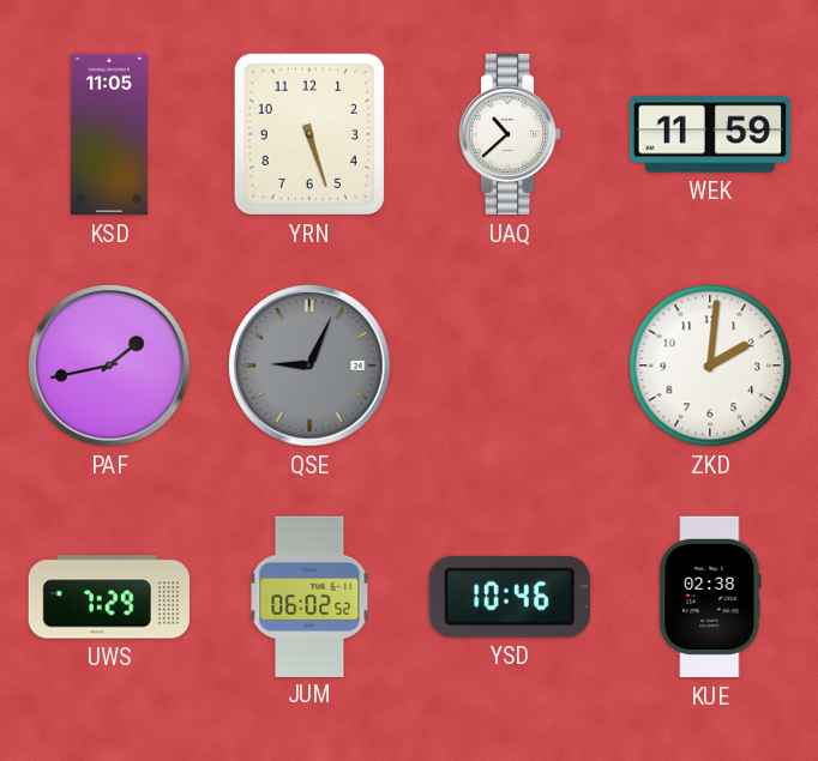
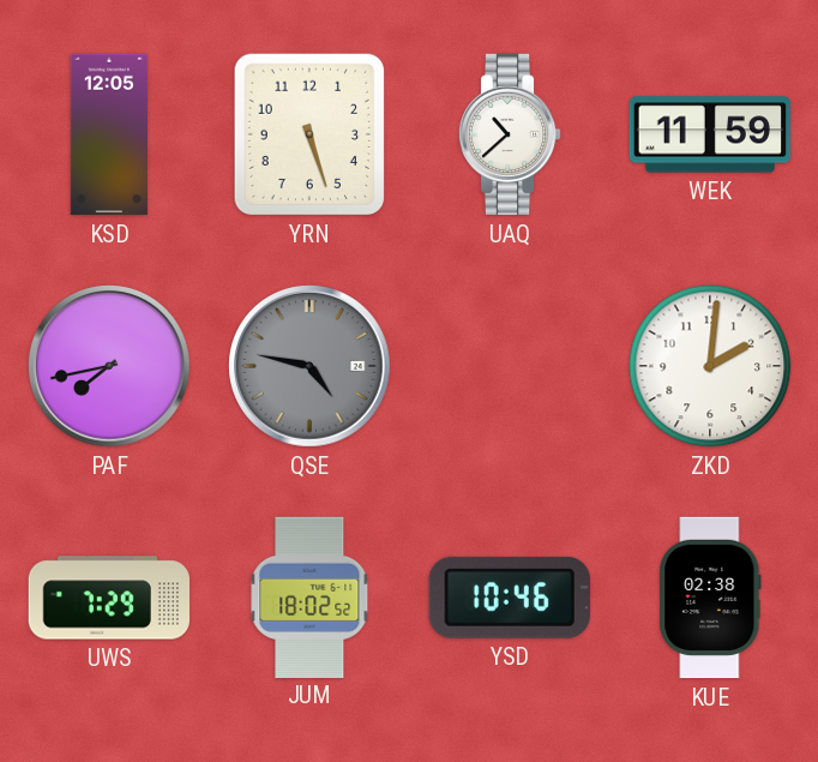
KSD: 11:05 -> 12:05
PAF: 1:43 -> 7:43
QSE: 9:04 -> 4:47
JUM: 06:02 -> 18:02
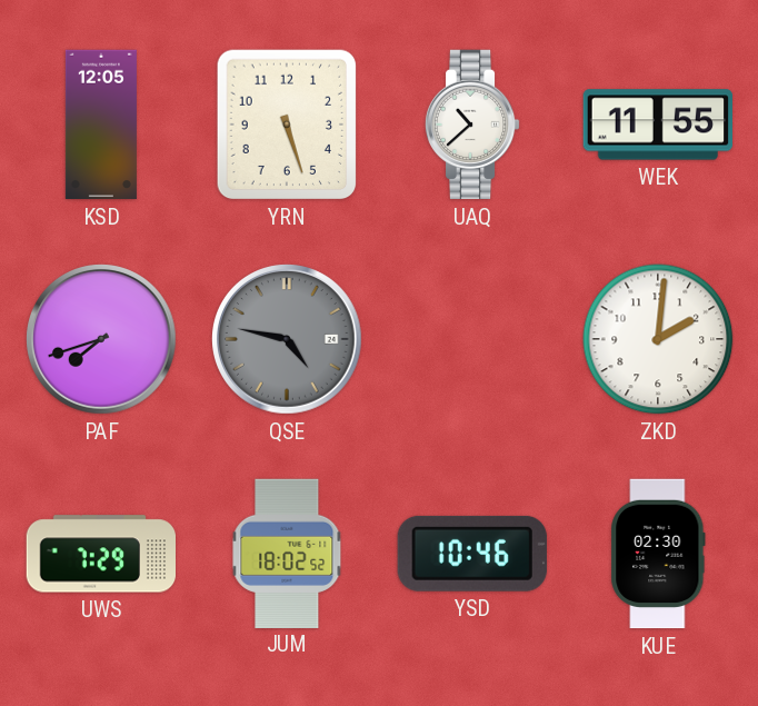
WEK: 11:59 -> 11:55
PAF: 7:43 -> 7:42
KUE: 02:38 -> 02:30
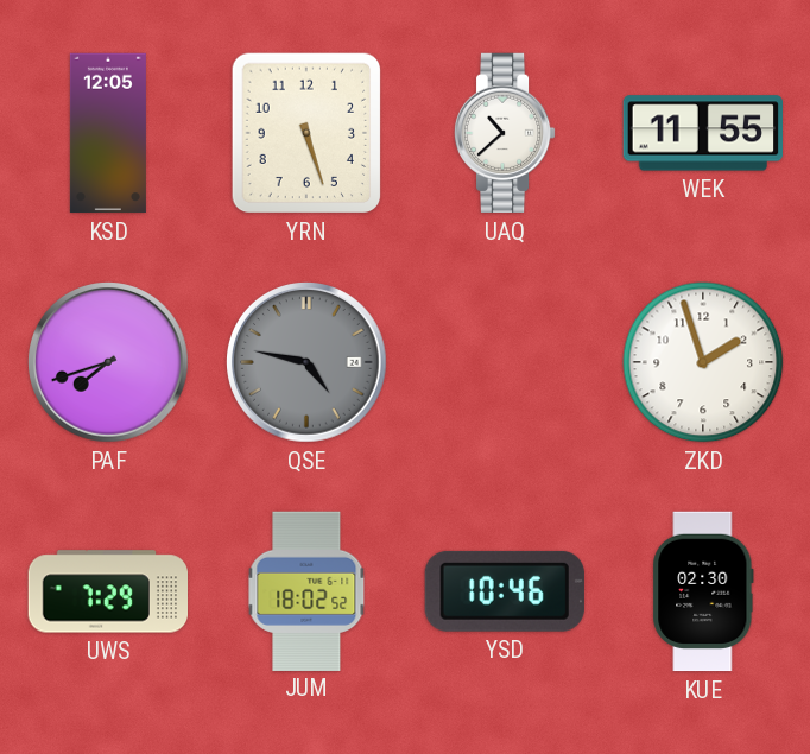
ZKD: 2:01 -> 1:57
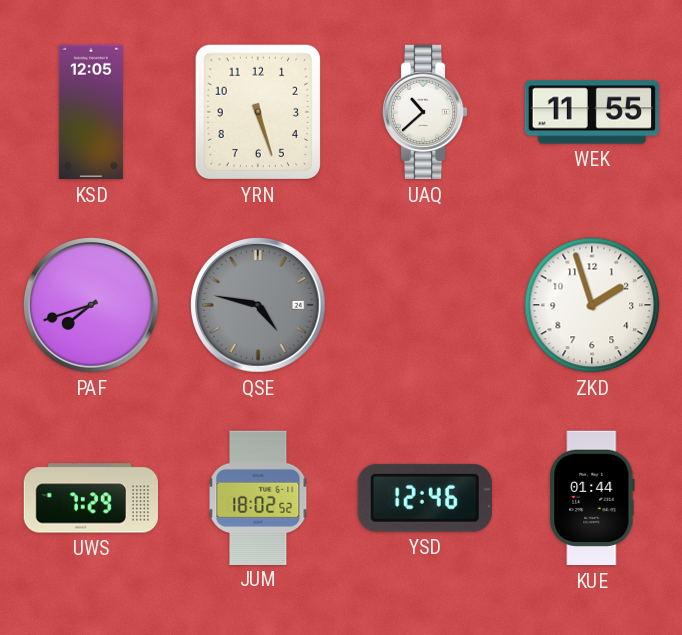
YSD: 10:46 -> 12:46
KUE: 02:30 -> 01:44
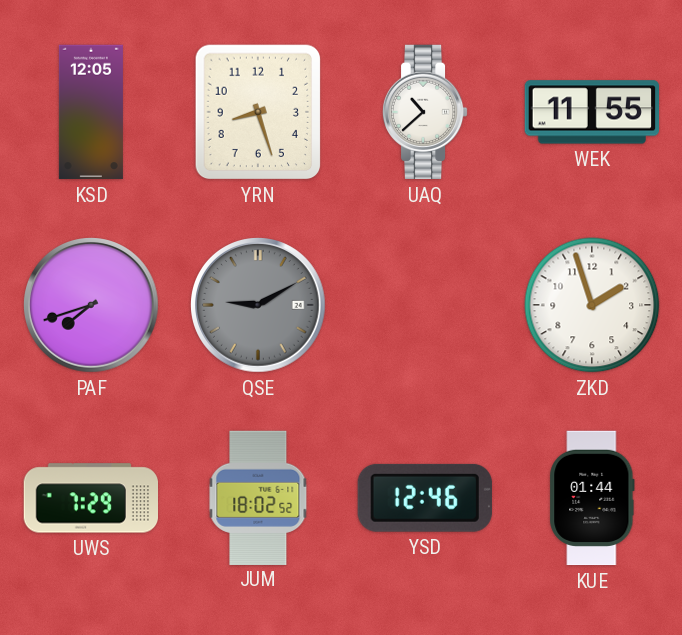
YRN: 5:27 -> 8:27
QSE: 4:47 -> 9:10
